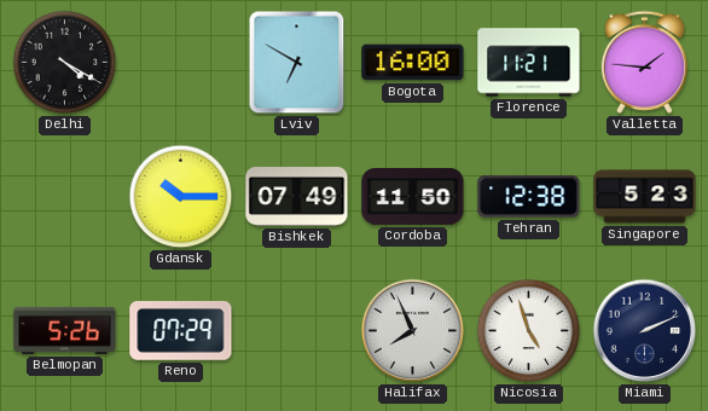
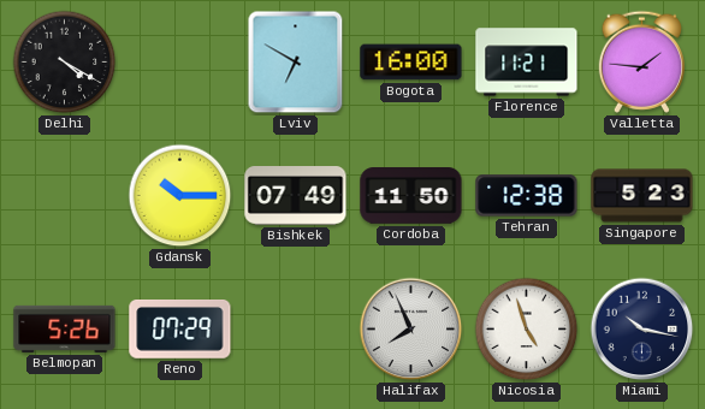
Miami: 2:11 -> 10:17
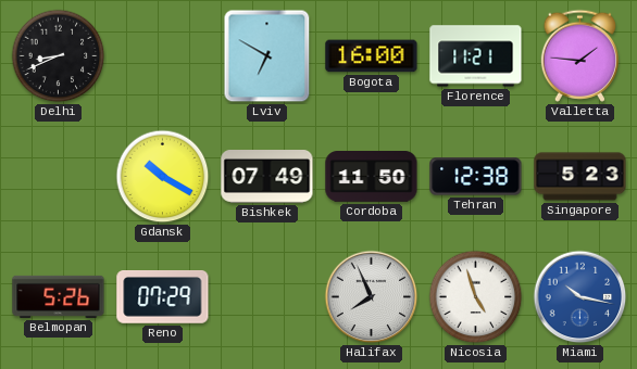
Delhi: 4:20 -> 8:41
Gdansk: 10:15 -> 10:20
Miami dial: navy -> blue
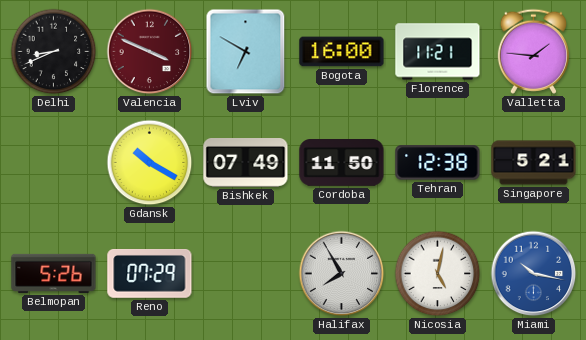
Valencia: none -> 3:49
Singapore: 5:23 -> 5:21
Halifax: 7:56 -> 7:55
Nicosia: 4:57 -> 5:02
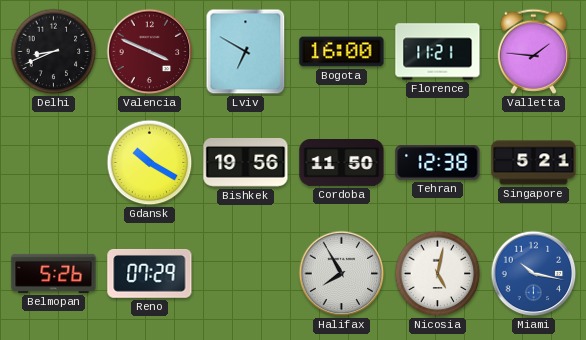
Bishkek: 07:49 -> 19:56
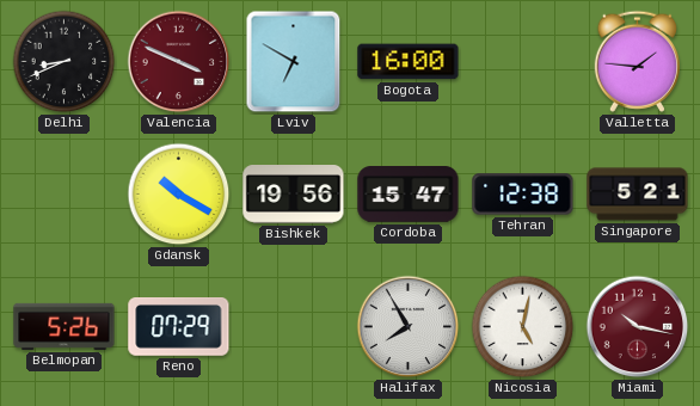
Florence: 11:21 -> none
Cordoba: 11:50 -> 15:47
Miami dial: blue -> burgundy
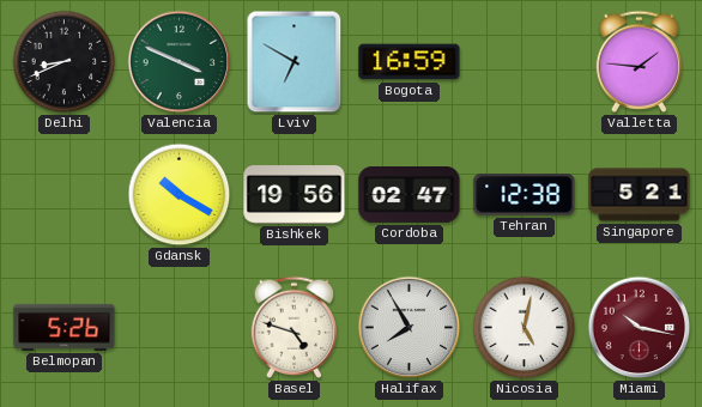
Valencia dial: burgundy -> green
Bogota: 16:00 -> 16:59
Cordoba: 15:47 -> 02:47
Reno: 07:29 -> none
Basel: none -> 4:48
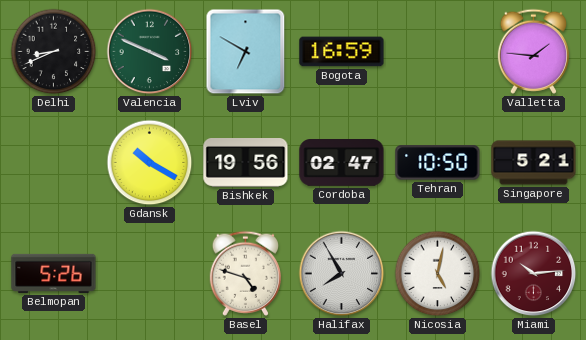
Tehran: 12:38 -> 10:50
Miami: 10:17 -> 10:14
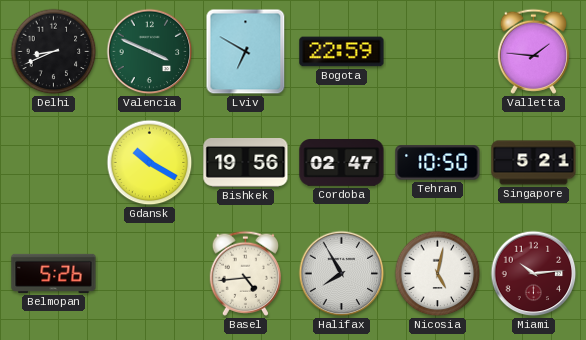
Bogota: 16:59 -> 22:59
Basel: 4:48 -> 4:44
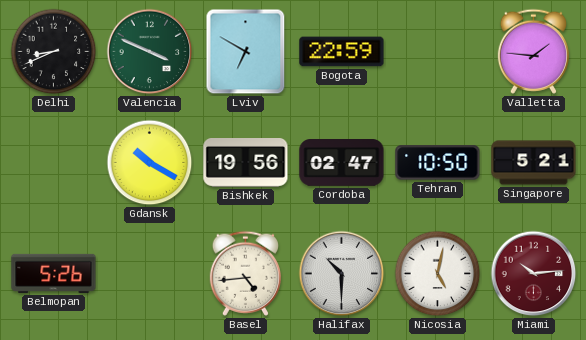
Halifax: 7:55 -> 10:30
